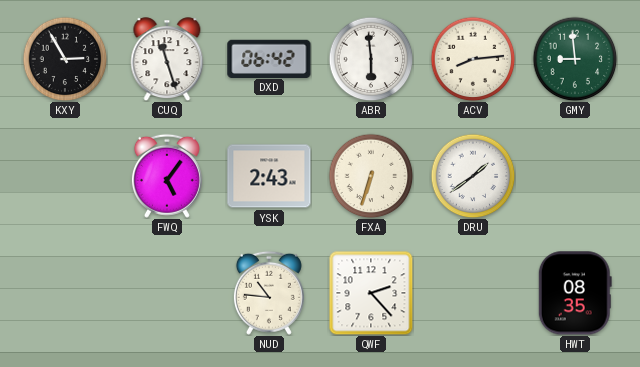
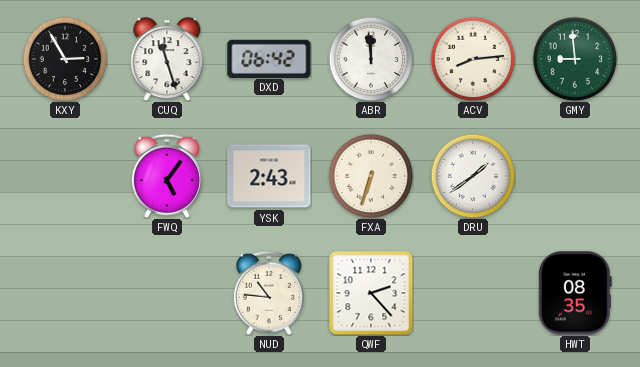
ABR: 5:59 -> 11:59
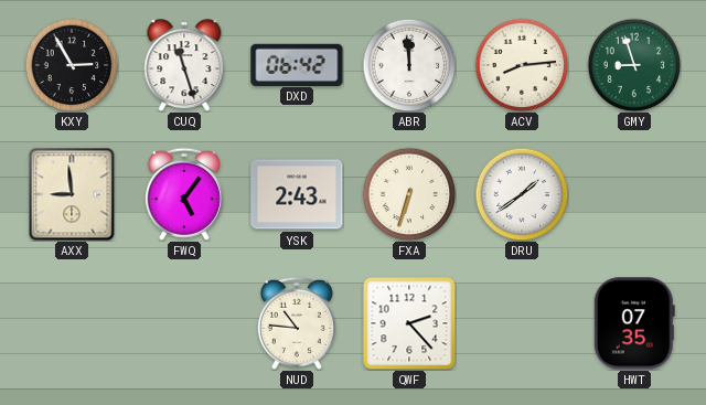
GMY: 8:59 -> 8:57
AXX: none -> 8:59
HWT: 08:35 -> 07:35
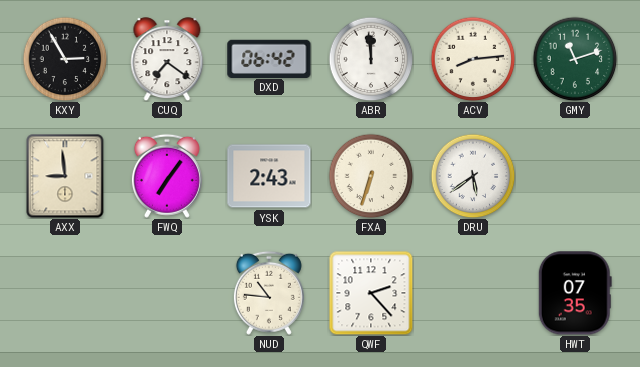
CUQ: 11:27 -> 7:21
GMY: 8:57 -> 11:12
FWQ: 5:06 -> 7:06
DRU: 1:39 -> 5:39
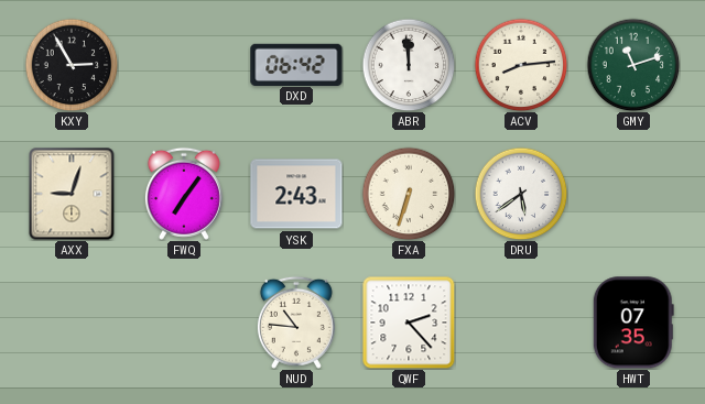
CUQ: 7:21 -> none
AXX: 8:59 -> 9:03
